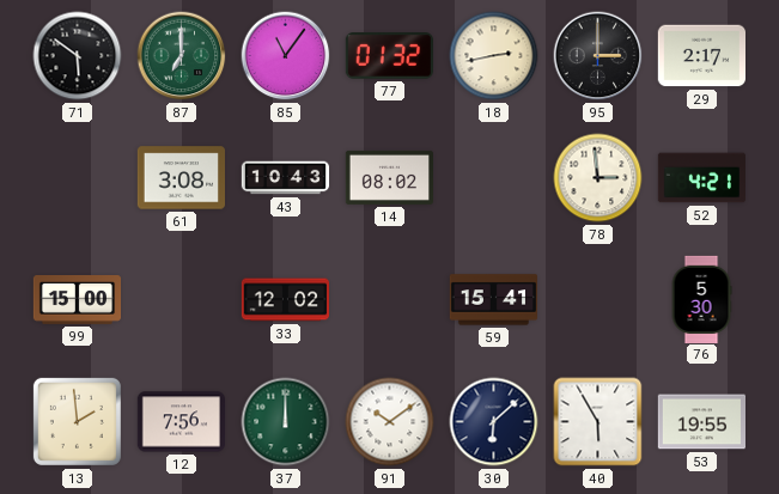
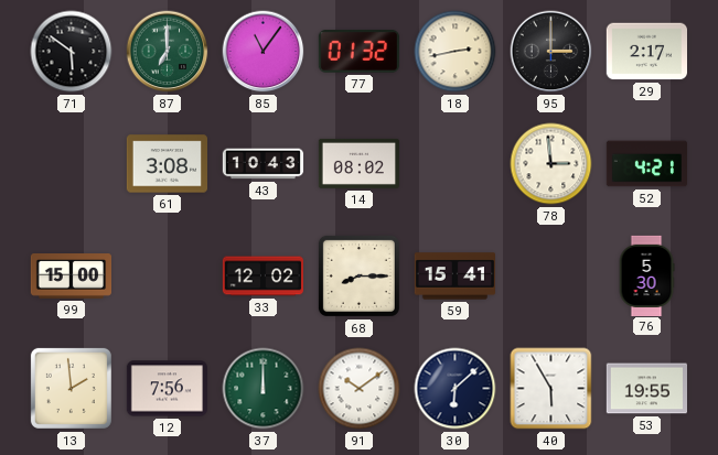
68: none -> 8:15
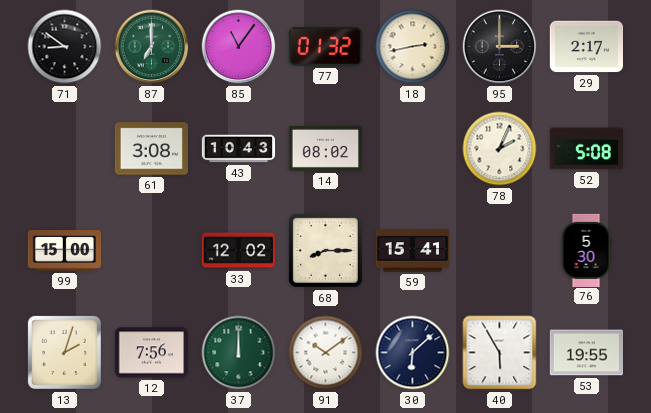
71: 5:51 -> 8:51
78: 2:59 -> 2:04
52: 4:21 -> 5:08
13: 1:59 -> 2:03
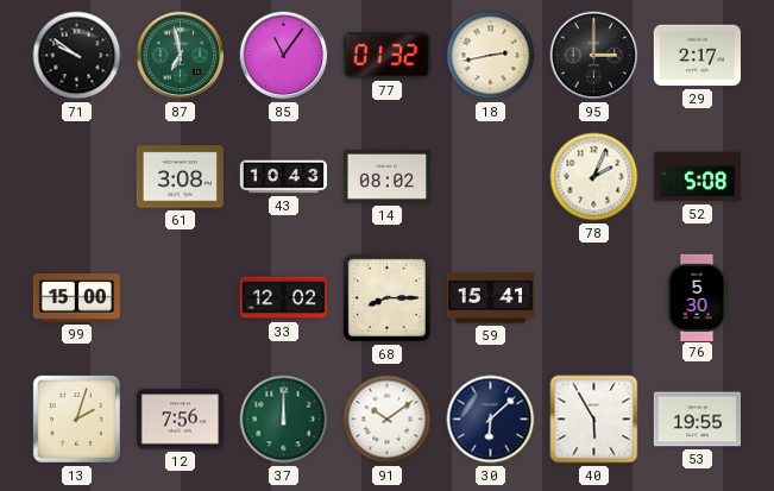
71: 8:51 -> 9:51
87: 7:00 -> 6:58
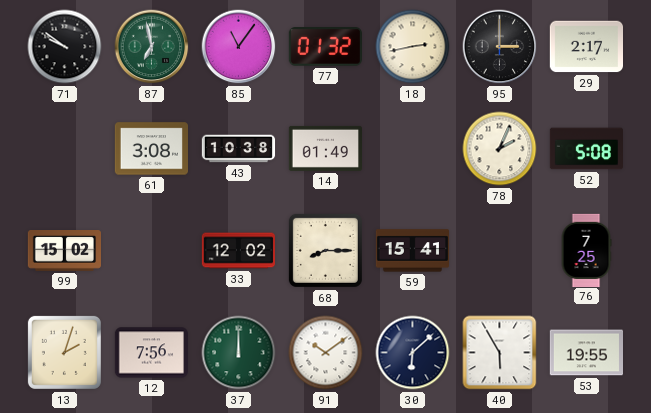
43: 10:43 -> 10:38
14: 08:02 -> 01:49
99: 15:00 -> 15:02
76: 5:30 -> 7:25
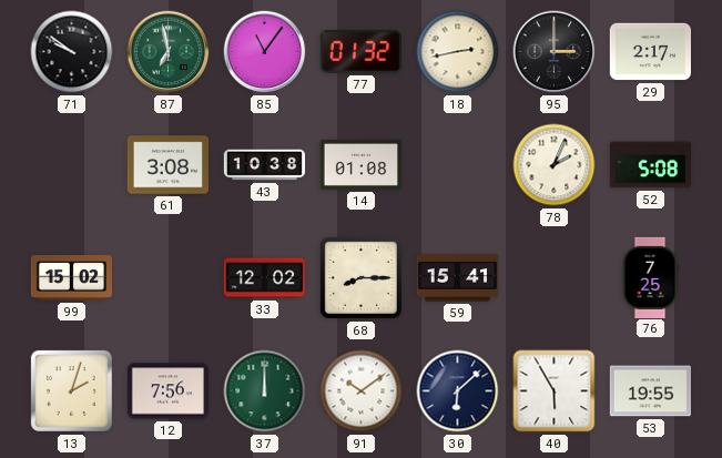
14: 01:49 -> 01:08
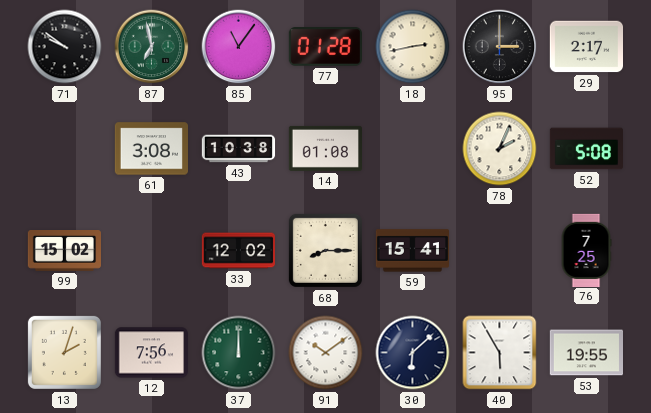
77: 01:32 -> 01:28
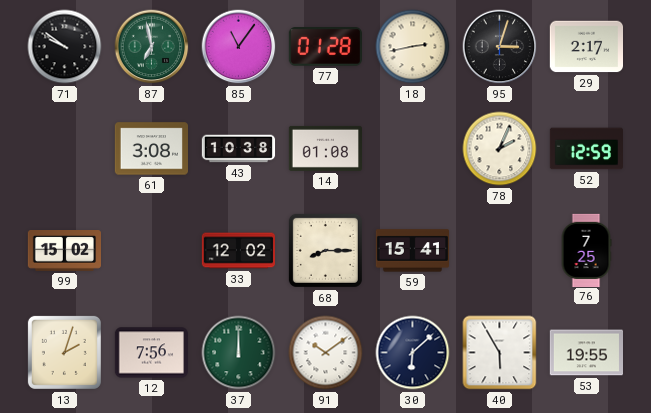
95: 3:00 -> 3:03
52: 5:08 -> 12:59
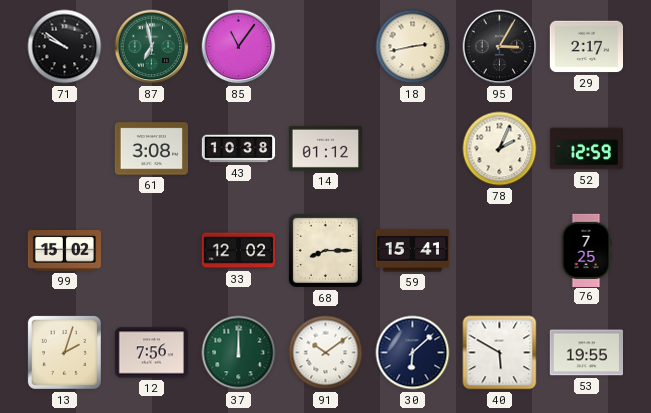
77: 01:28 -> none
95: 3:03 -> 3:05
14: 01:08 -> 01:12
40: 5:55 -> 5:50
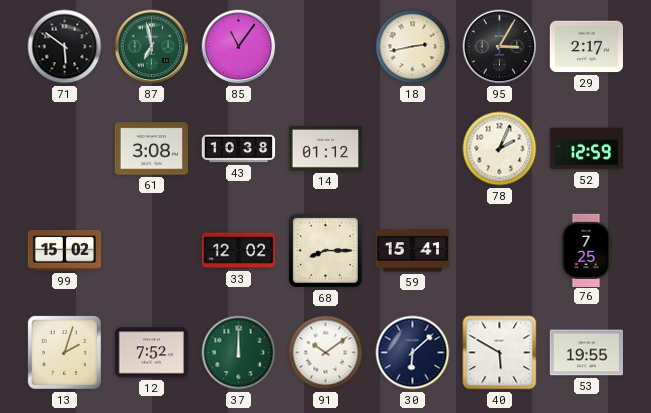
71: 9:51 -> 5:51
12: 7:56 -> 7:52
